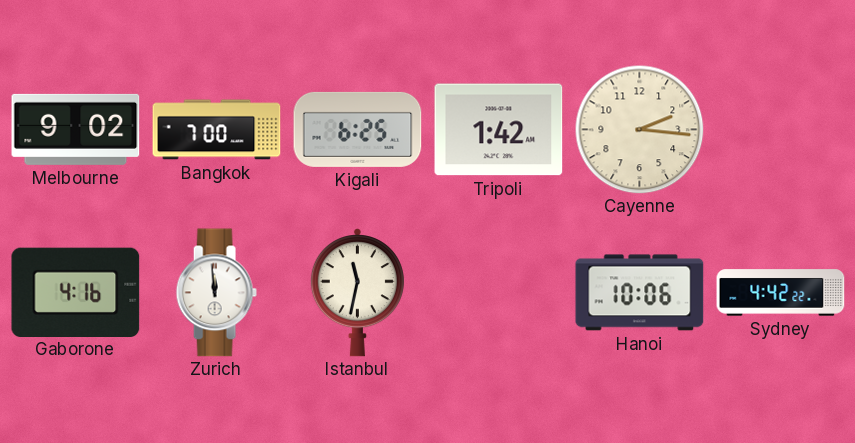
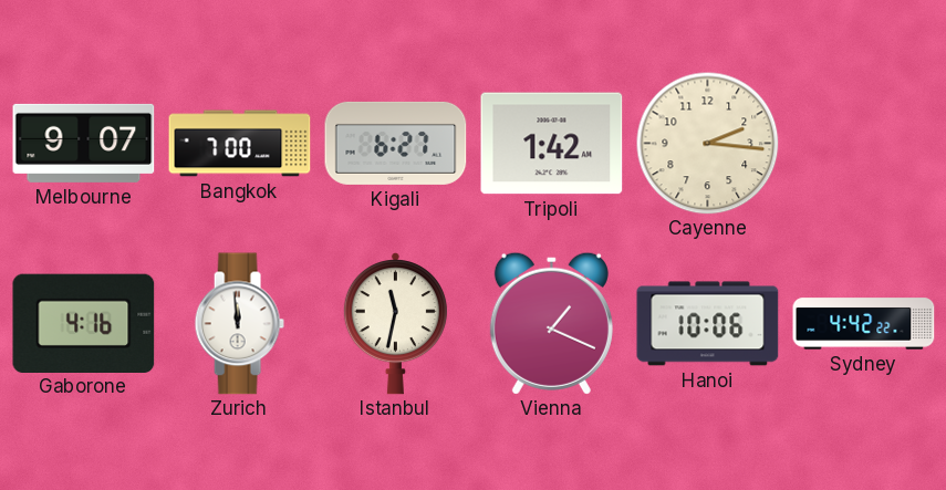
Melbourne: 9:02 -> 9:07
Kigali: 6:25 -> 6:27
Vienna: none -> 1:19
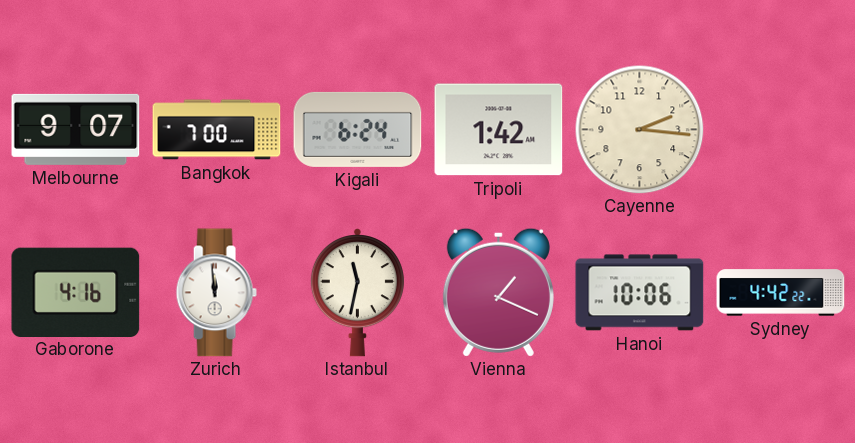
Kigali: 6:27 -> 6:24
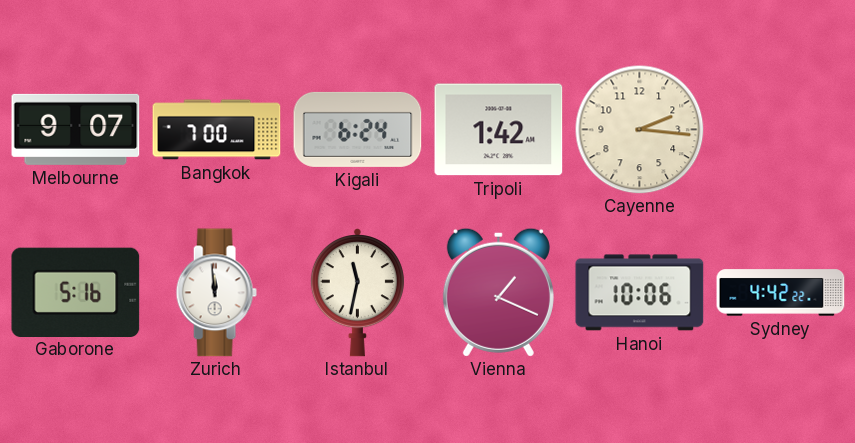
Gaborone: 4:16 -> 5:16
